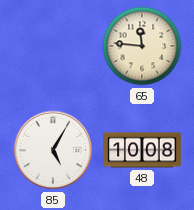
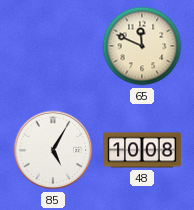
65: 11:46 -> 11:49
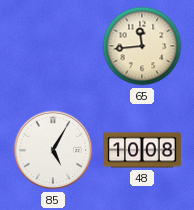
65: 11:49 -> 11:44
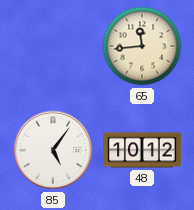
85: 5:05 -> 5:06
48: 10:08 -> 10:12
